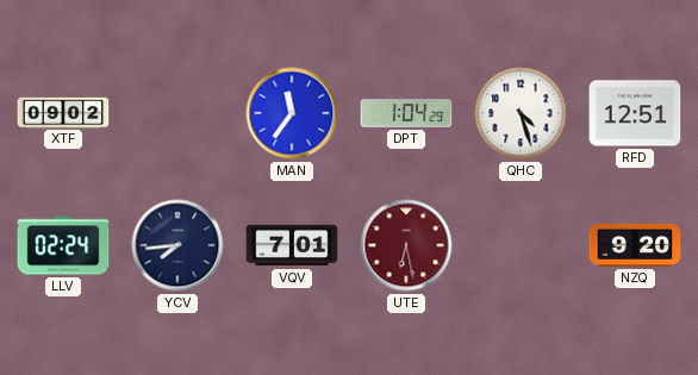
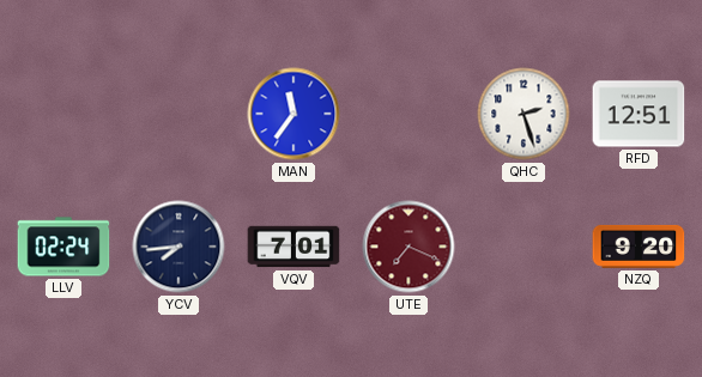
XTF: 09:02 -> none
DPT: 1:04 -> none
QHC: 4:27 -> 2:27
UTE: 6:28 -> 7:19
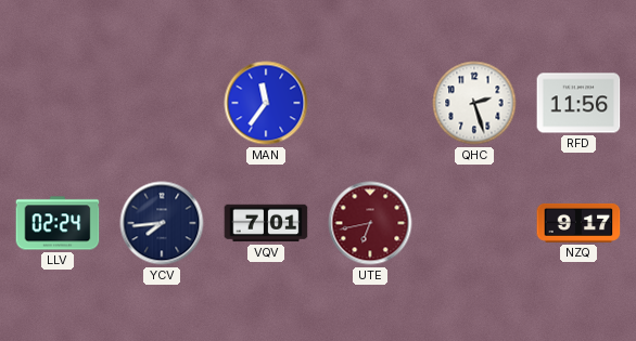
RFD: 12:51 -> 11:56
UTE: 7:19 -> 6:43
NZQ: 9:20 -> 9:17
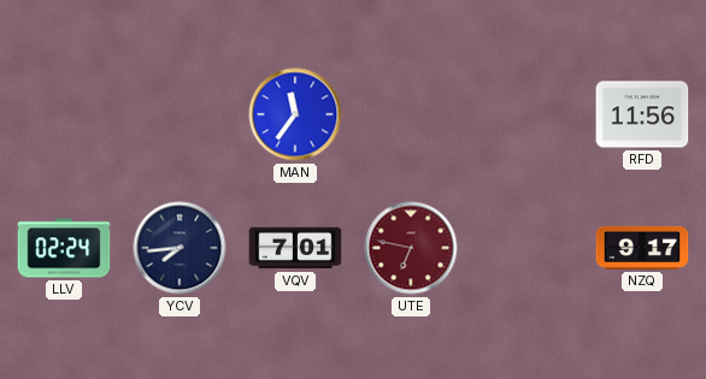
QHC: 2:27 -> none
UTE: 6:43 -> 6:47
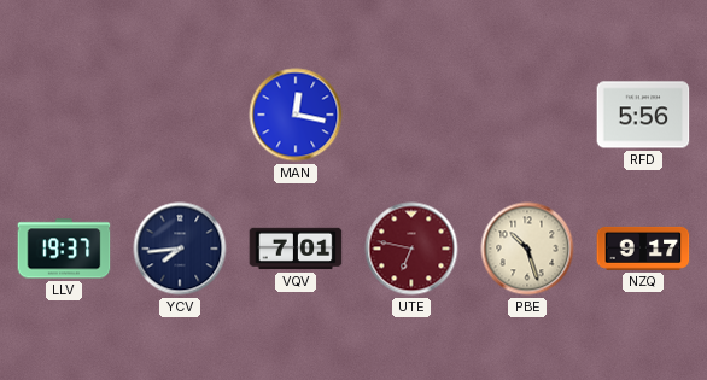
MAN: 11:36 -> 12:17
RFD: 11:56 -> 5:56
LLV: 02:24 -> 19:37
PBE: none -> 10:27
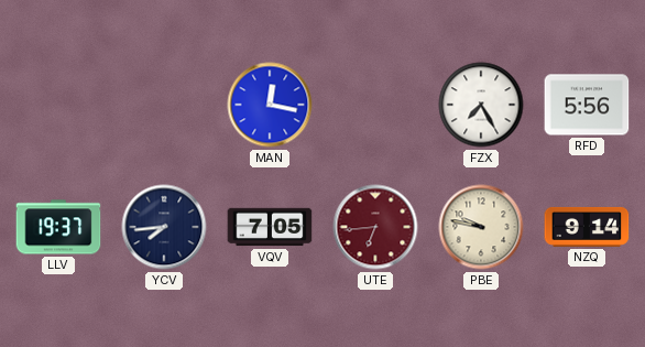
FZX: none -> 7:25
VQV: 7:01 -> 7:05
UTE: 6:47 -> 6:44
PBE: 10:27 -> 9:47
NZQ: 9:17 -> 9:14
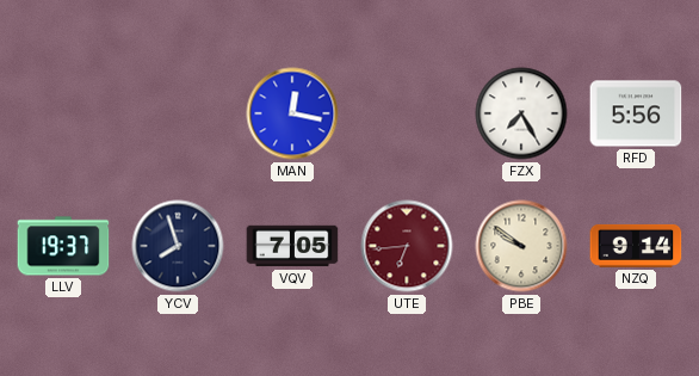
YCV: 7:44 -> 7:57
PBE: 9:47 -> 9:51
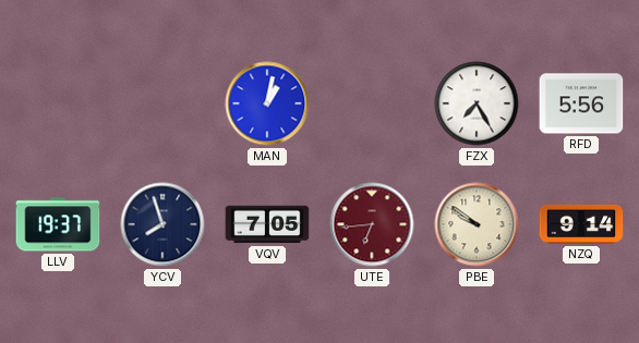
MAN: 12:17 -> 1:02
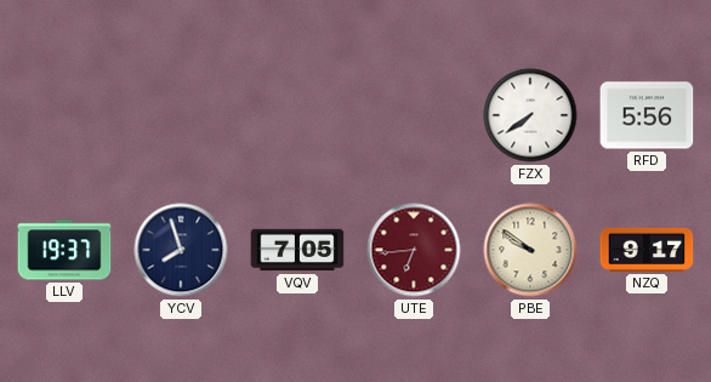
MAN: 1:02 -> none
FZX: 7:25 -> 7:39
NZQ: 9:14 -> 9:17
